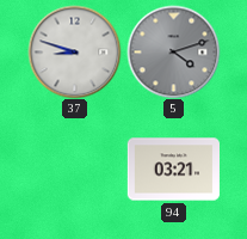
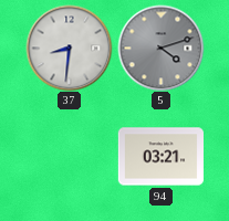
37: 8:48 -> 8:31
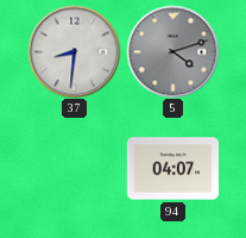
94: 03:21 -> 04:07
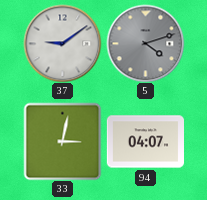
37: 8:31 -> 9:09
33: none -> 3:02
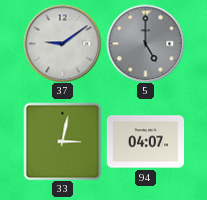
5: 4:12 -> 5:00
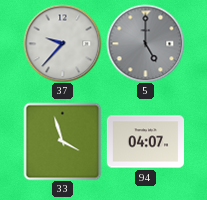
37: 9:09 -> 9:37
33: 3:02 -> 3:57
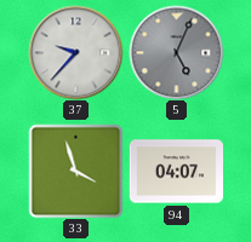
5: 5:00 -> 5:04
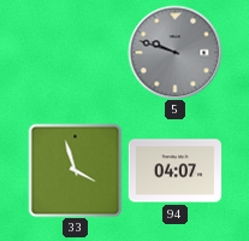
37: 9:37 -> none
5: 5:04 -> 9:48
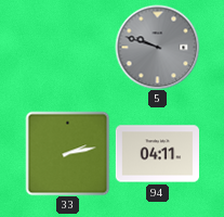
33: 3:57 -> 2:13
94: 04:07 -> 04:11
